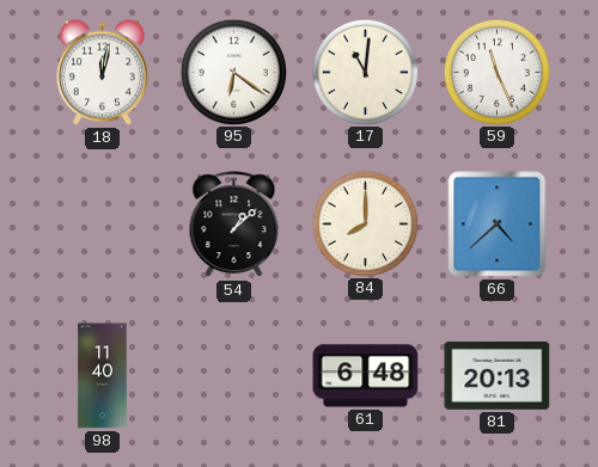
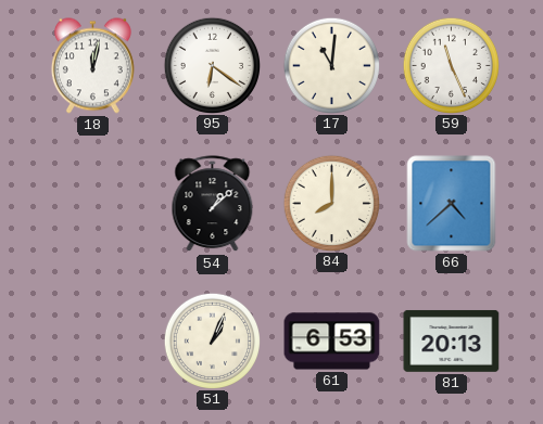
98: 11:40 -> none
51: none -> 1:04
61: 6:48 -> 6:53
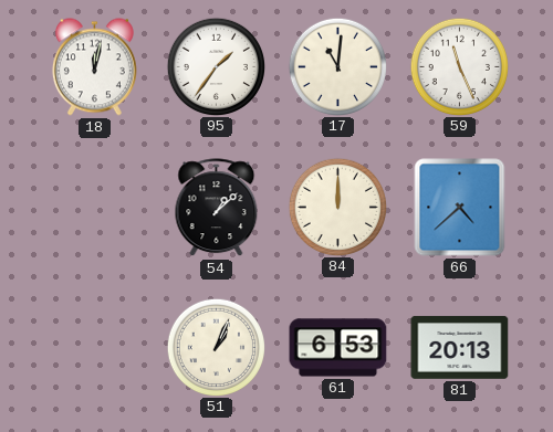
95: 6:21 -> 1:36
84: 8:00 -> 12:00
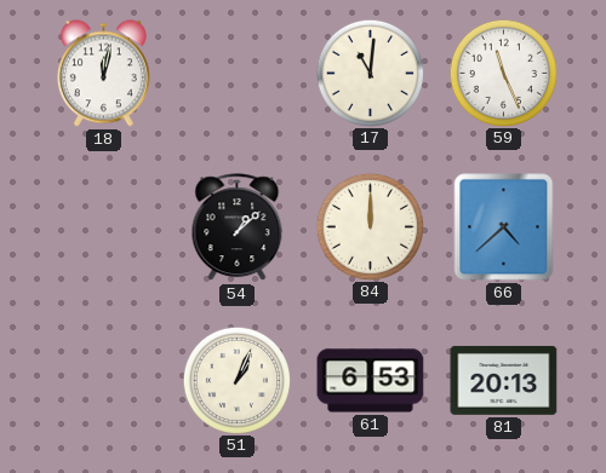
95: 1:36 -> none
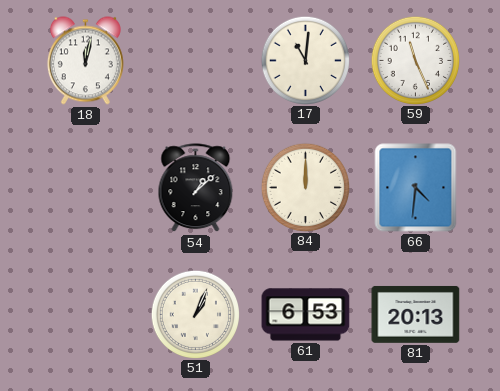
66: 4:38 -> 4:31
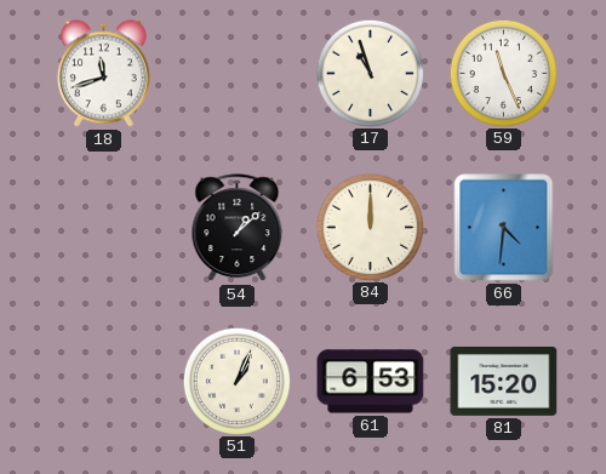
18: 12:02 -> 11:42
17: 11:01 -> 10:57
81: 20:13 -> 15:20
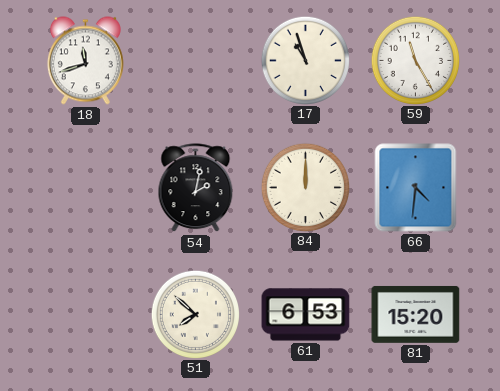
59: 11:26 -> 11:25
54: 1:08 -> 2:02
51: 1:04 -> 7:52
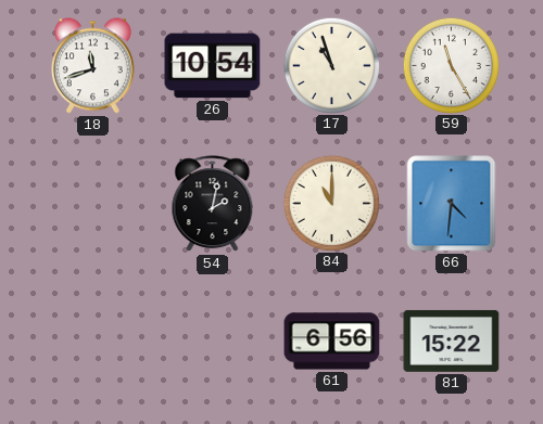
26: none -> 10:54
84: 12:00 -> 11:00
51: 7:52 -> none
61: 6:53 -> 6:56
81: 15:20 -> 15:22
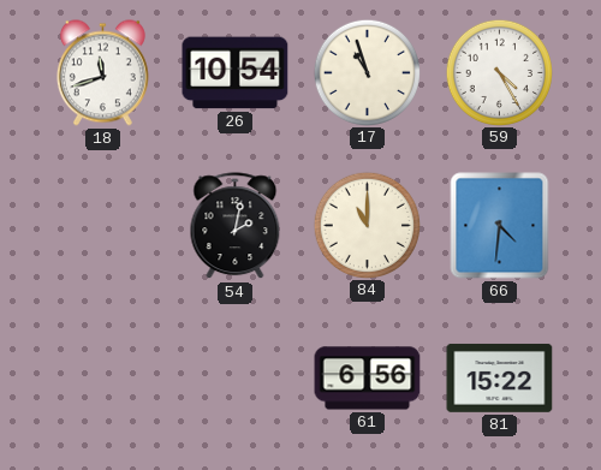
59: 11:25 -> 4:25
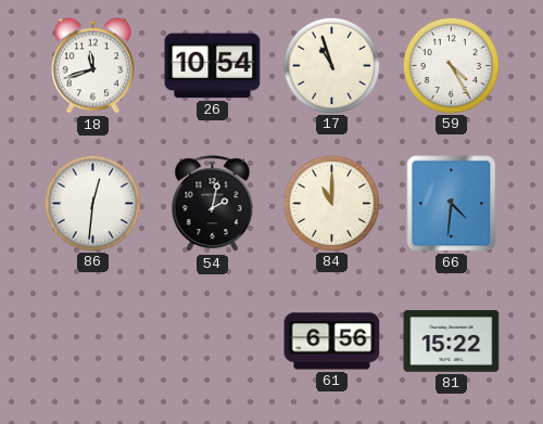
86: none -> 12:31
